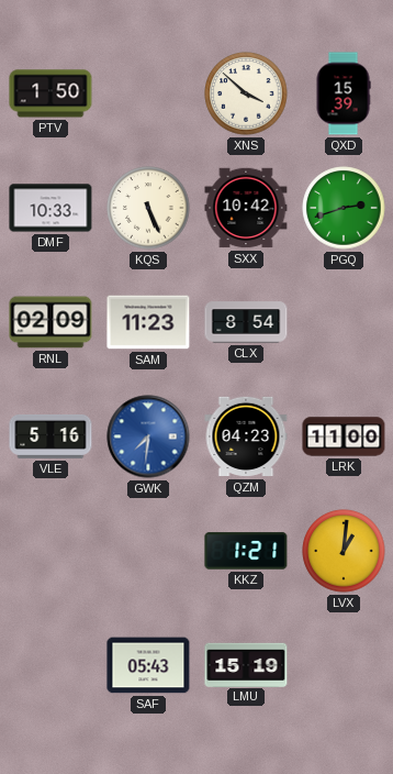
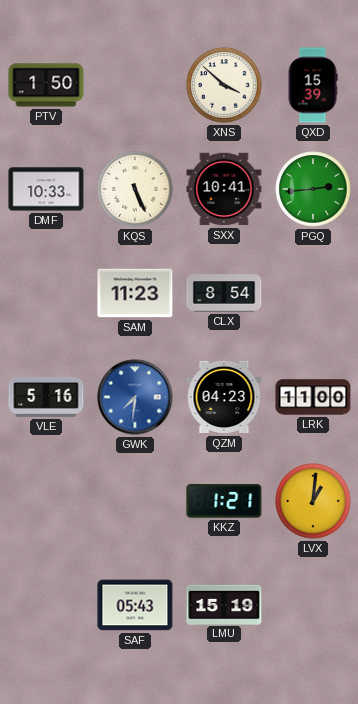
SXX: 10:42 -> 10:41
PGQ: 2:42 -> 2:44
RNL: 02:09 -> none
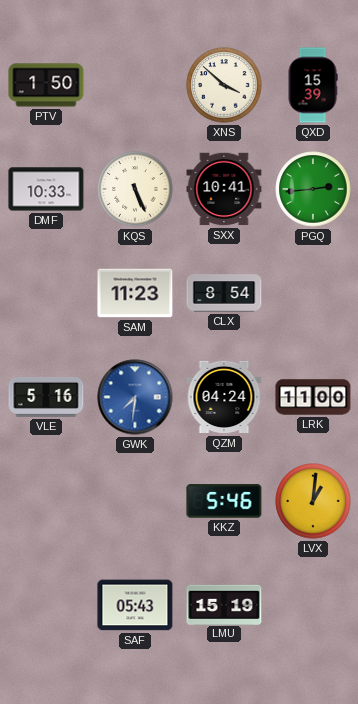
QZM: 04:23 -> 04:24
KKZ: 1:21 -> 5:46
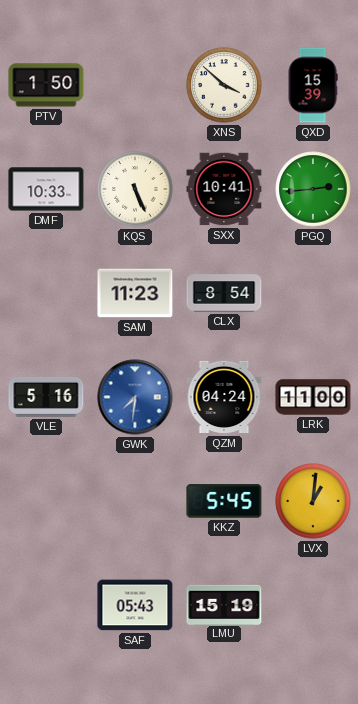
KKZ: 5:46 -> 5:45
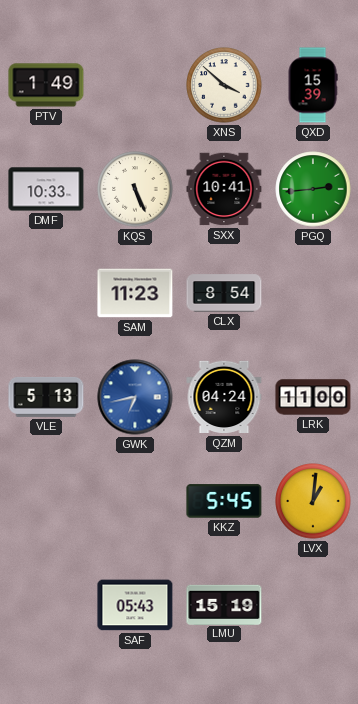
PTV: 1:50 -> 1:49
VLE: 5:16 -> 5:13
GWK: 7:31 -> 6:43
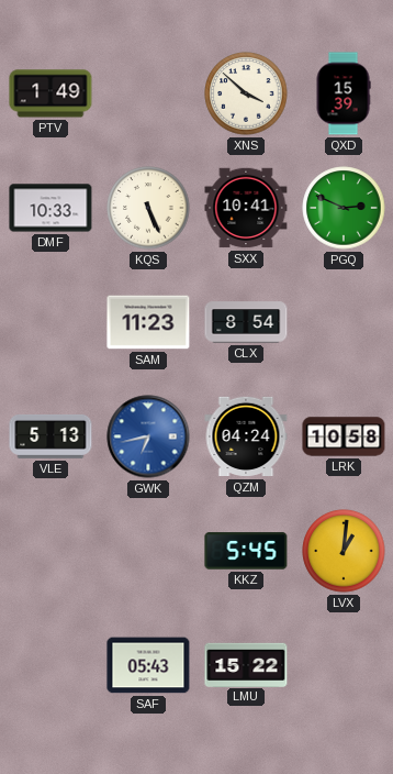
PGQ: 2:44 -> 2:49
LRK: 11:00 -> 10:58
LMU: 15:19 -> 15:22
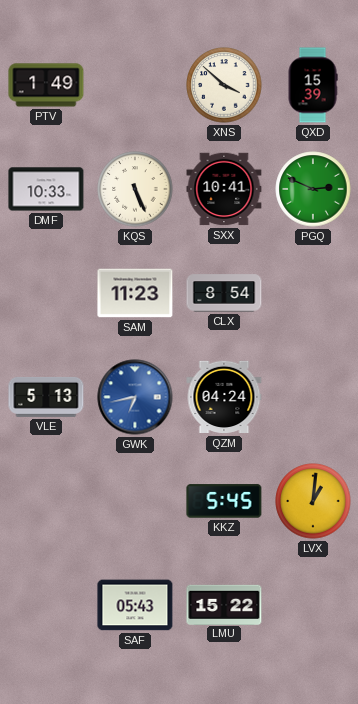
LRK: 10:58 -> none
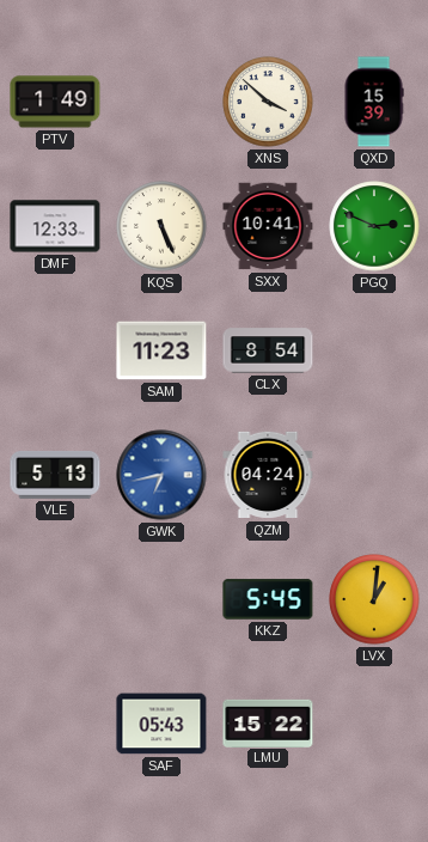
DMF: 10:33 -> 12:33
